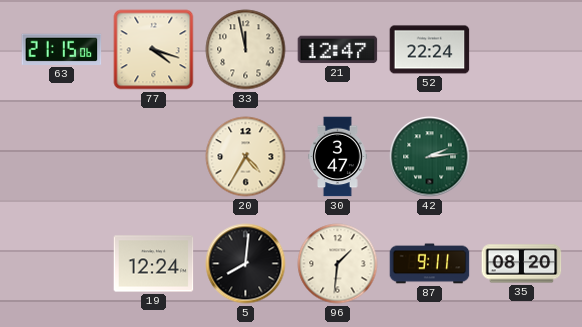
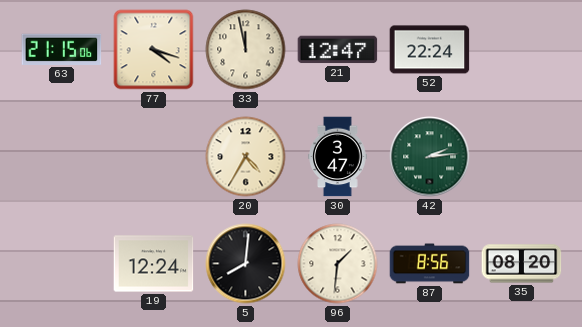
87: 9:11 -> 8:56
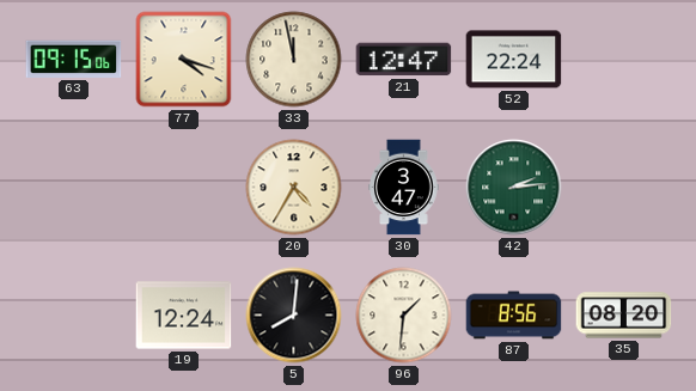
63: 21:15 -> 09:15
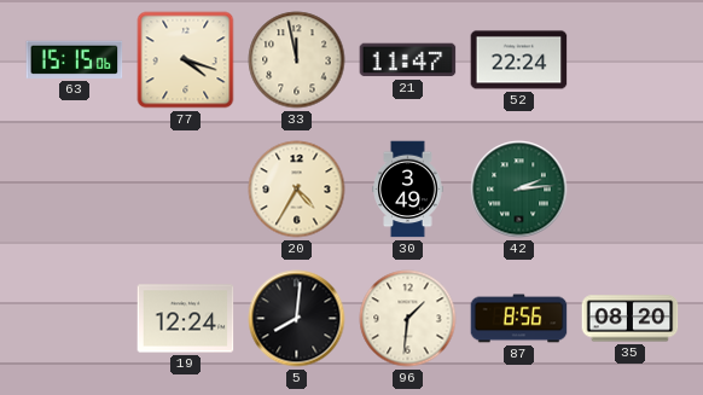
63: 09:15 -> 15:15
21: 12:47 -> 11:47
30: 3:47 -> 3:49
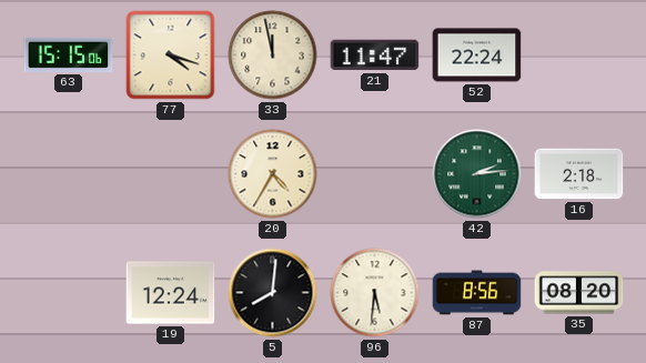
30: 3:49 -> none
16: none -> 2:18
96: 1:31 -> 5:31
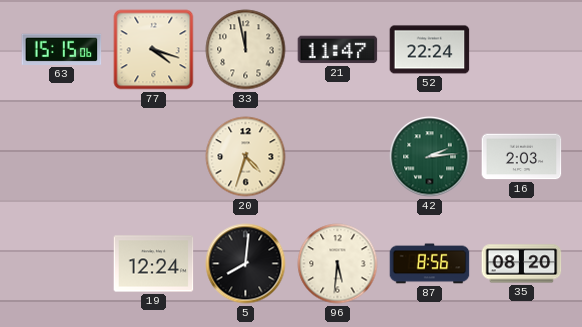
20: 4:35 -> 4:33
16: 2:18 -> 2:03
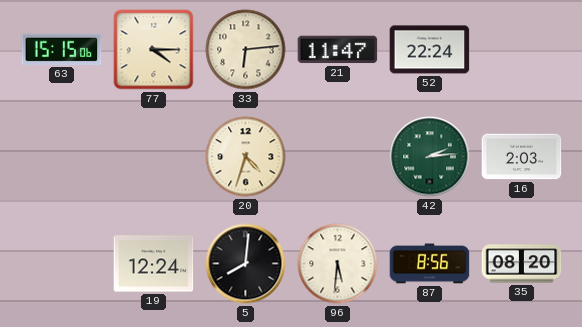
77: 4:18 -> 4:15
33: 11:58 -> 6:14
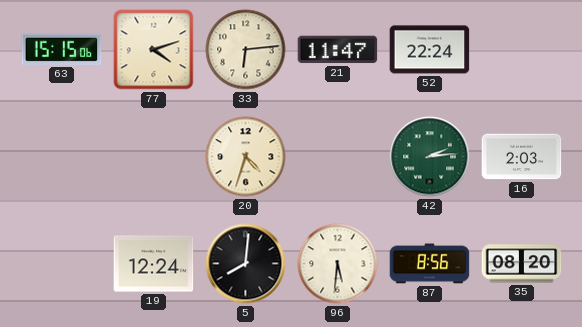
77: 4:15 -> 4:12
